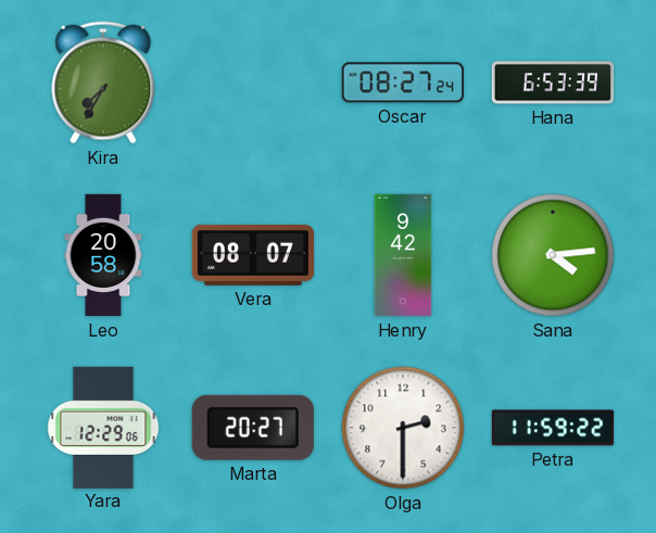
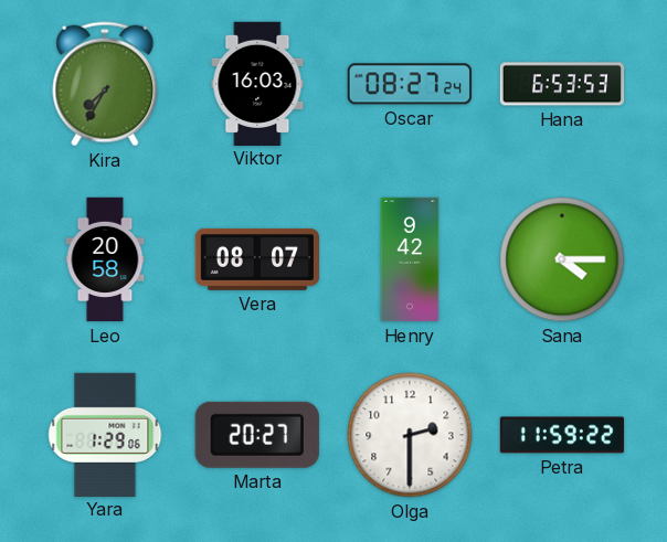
Viktor: none -> 16:03
Hana: 6:53:39 -> 6:53:53
Sana: 4:14 -> 4:15
Yara: 12:29 -> 1:29
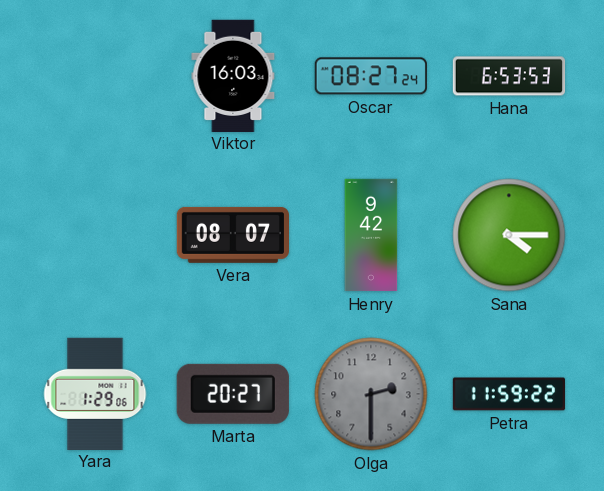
Kira: 7:35 -> none
Leo: 20:58 -> none
Olga dial: white -> grey
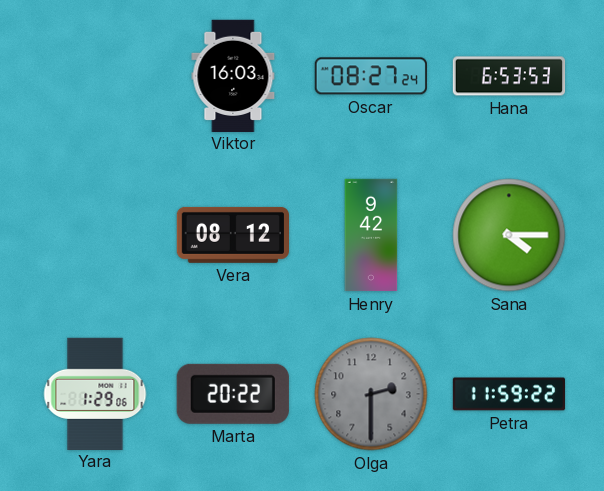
Vera: 08:07 -> 08:12
Marta: 20:27 -> 20:22
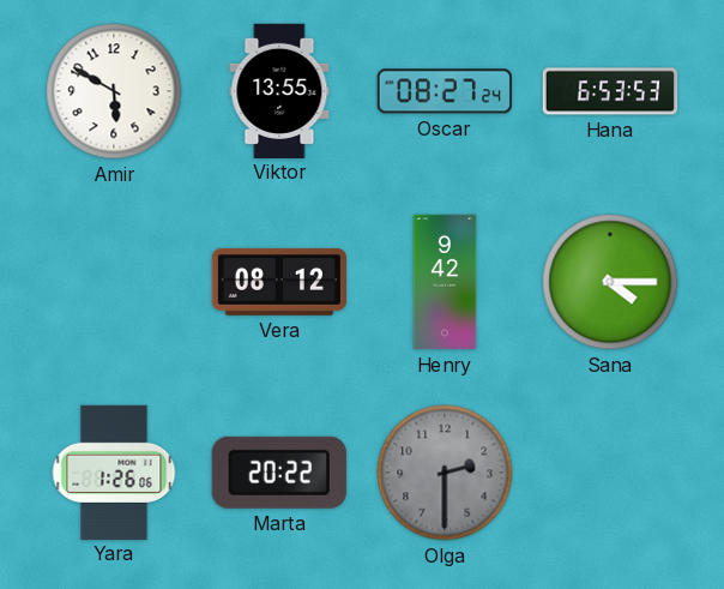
Amir: none -> 5:50
Viktor: 16:03 -> 13:55
Yara: 1:29 -> 1:26
Petra: 11:59 -> none
